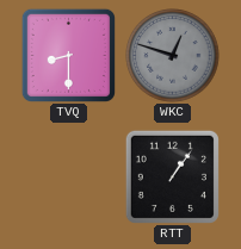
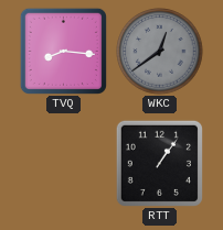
TVQ: 8:30 -> 8:16
WKC: 12:48 -> 12:39
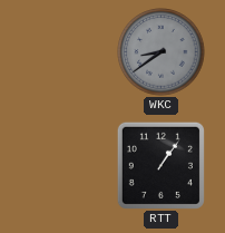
TVQ: 8:16 -> none
WKC: 12:39 -> 8:39
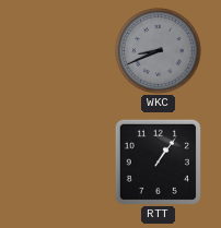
WKC: 8:39 -> 8:41
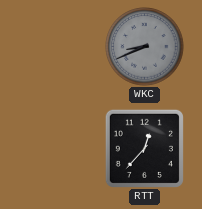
RTT: 1:06 -> 12:37
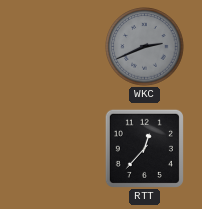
WKC: 8:41 -> 2:41
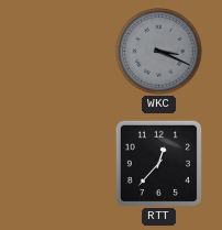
WKC: 2:41 -> 3:19
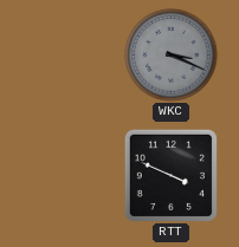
RTT: 12:37 -> 3:49
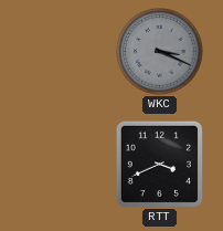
RTT: 3:49 -> 3:41
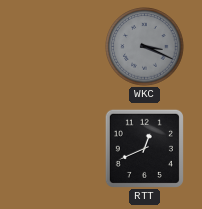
RTT: 3:41 -> 12:41
